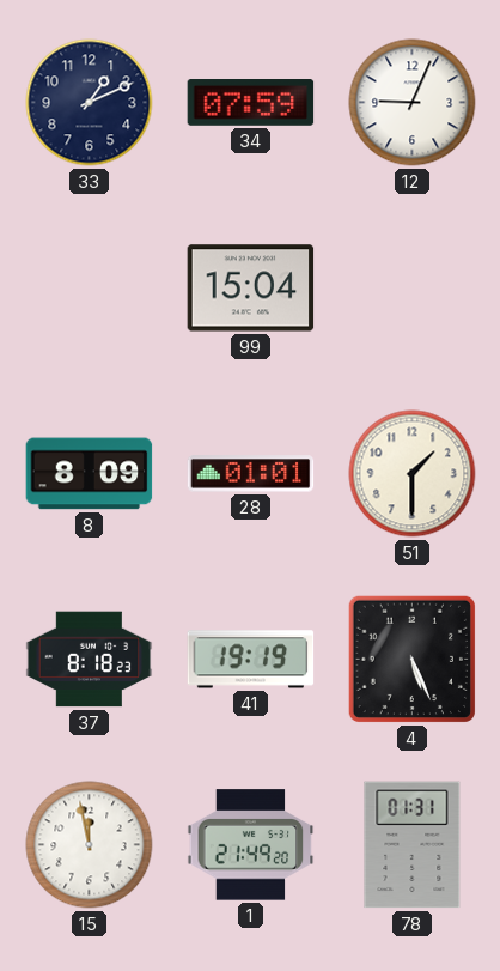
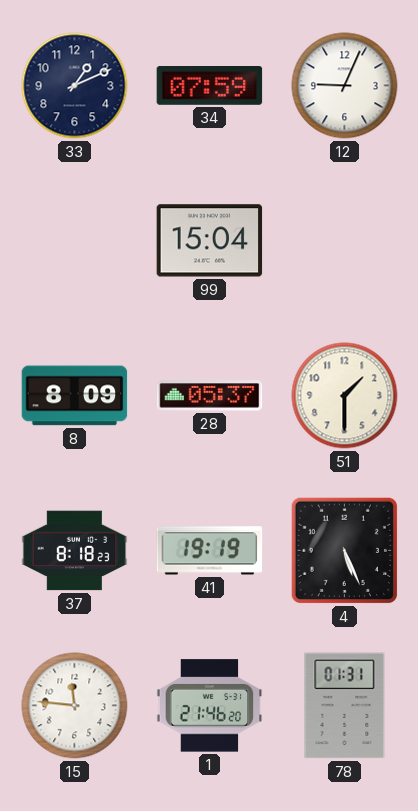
28: 01:01 -> 05:37
15: 11:58 -> 11:46
1: 21:49 -> 21:46
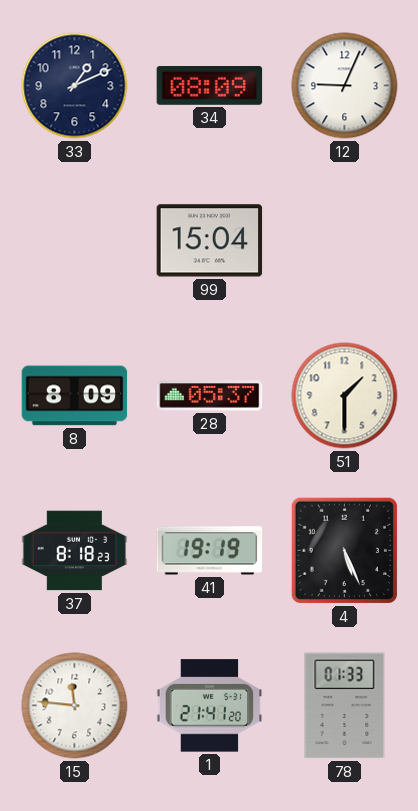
34: 07:59 -> 08:09
1: 21:46 -> 21:41
78: 01:31 -> 01:33
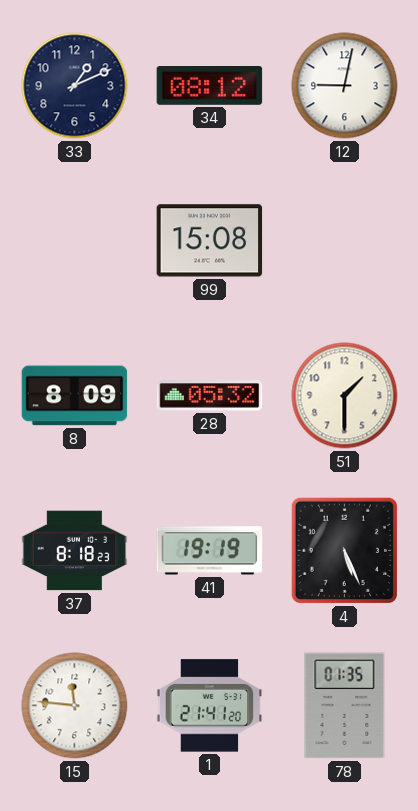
34: 08:09 -> 08:12
12: 9:04 -> 9:02
99: 15:04 -> 15:08
28: 05:37 -> 05:32
78: 01:33 -> 01:35
